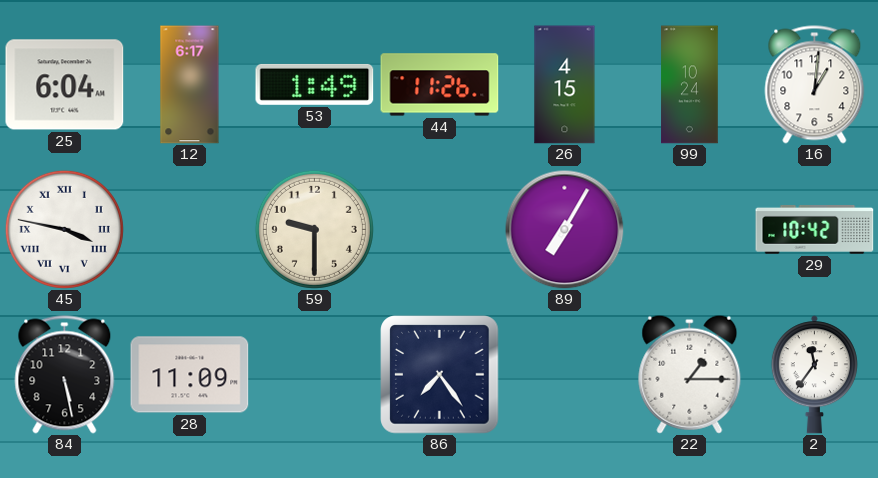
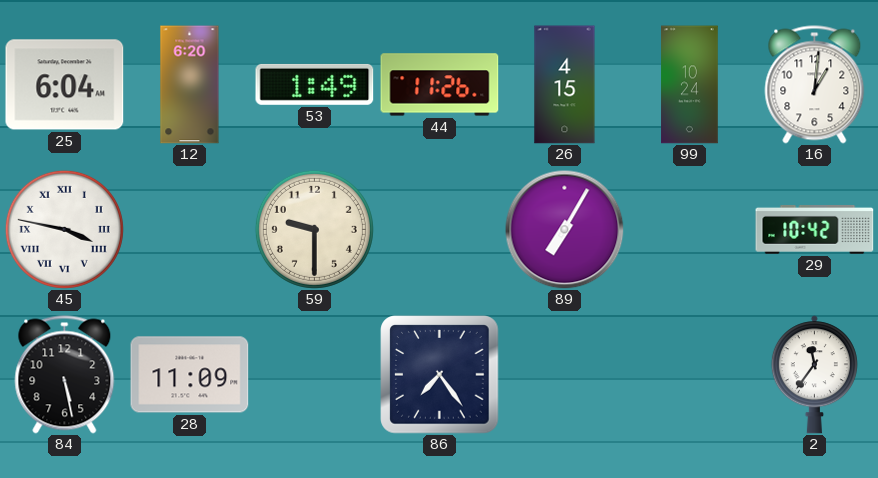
12: 6:17 -> 6:20
22: 1:15 -> none
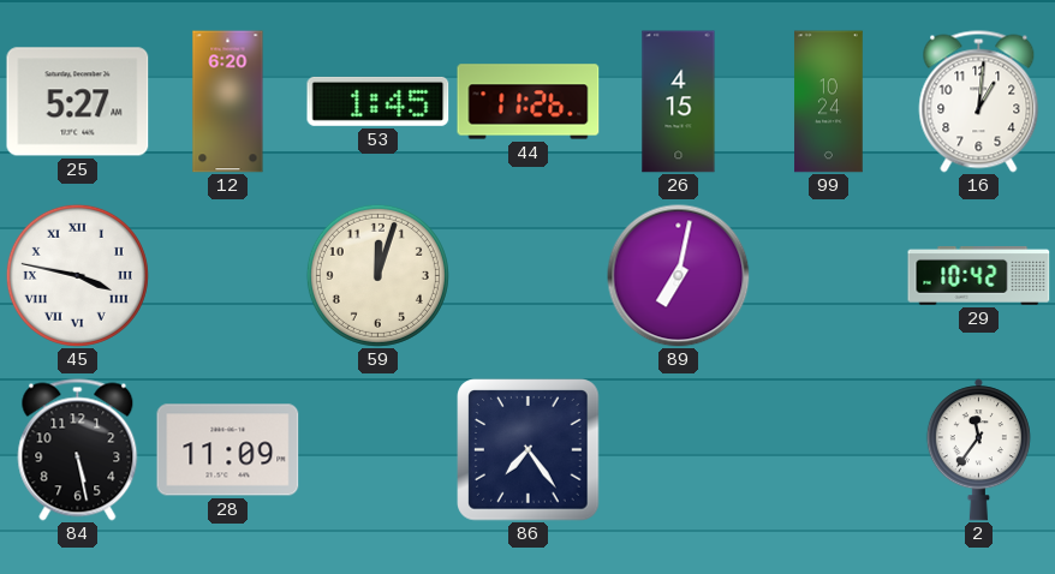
25: 6:04 -> 5:27
53: 1:49 -> 1:45
59: 9:30 -> 12:03
89: 7:05 -> 7:02
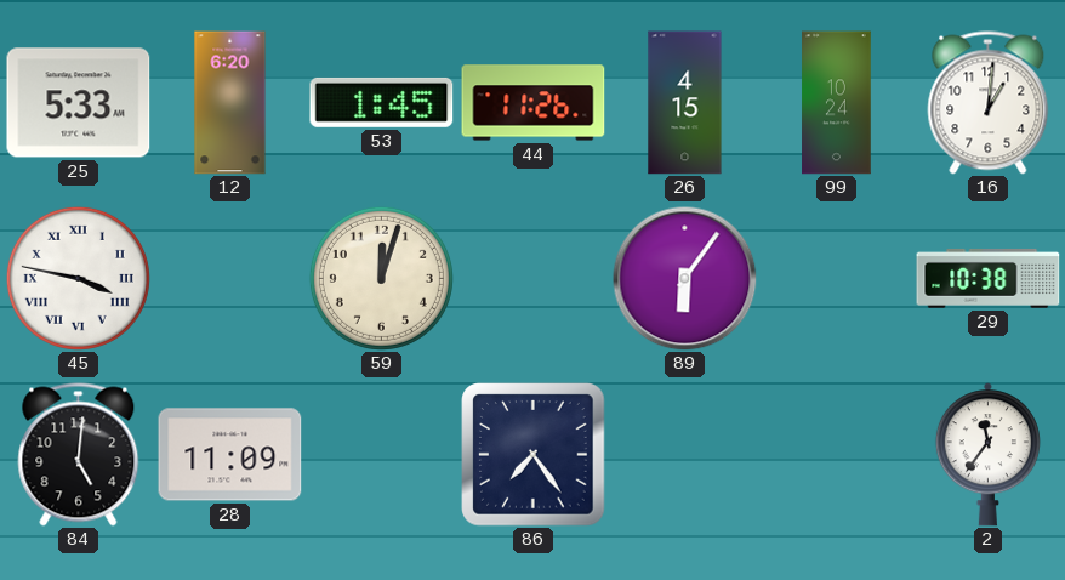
25: 5:27 -> 5:33
89: 7:02 -> 6:06
29: 10:42 -> 10:38
84: 5:28 -> 5:01
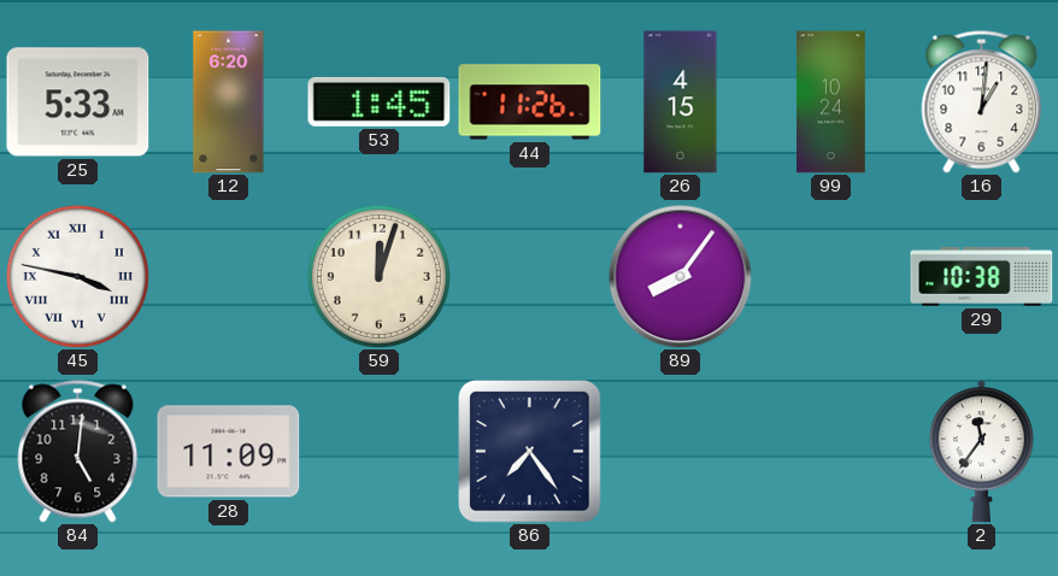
89: 6:06 -> 8:06
